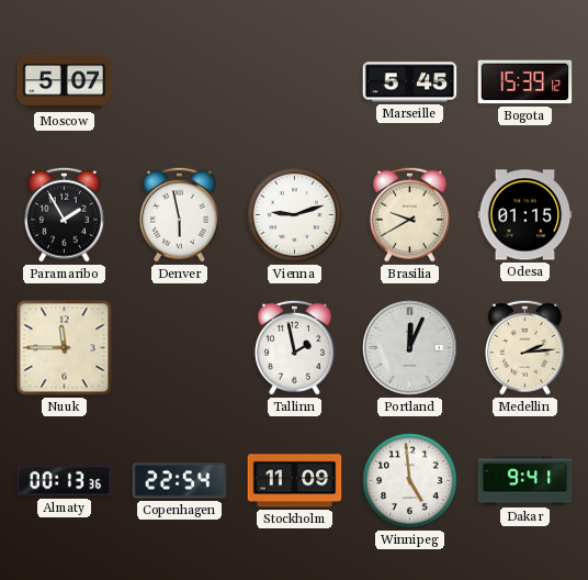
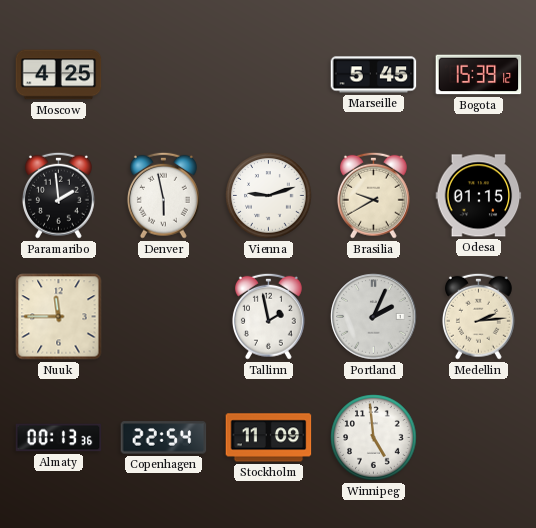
Moscow: 5:07 -> 4:25
Paramaribo: 1:55 -> 1:59
Portland: 12:04 -> 2:04
Dakar: 9:41 -> none
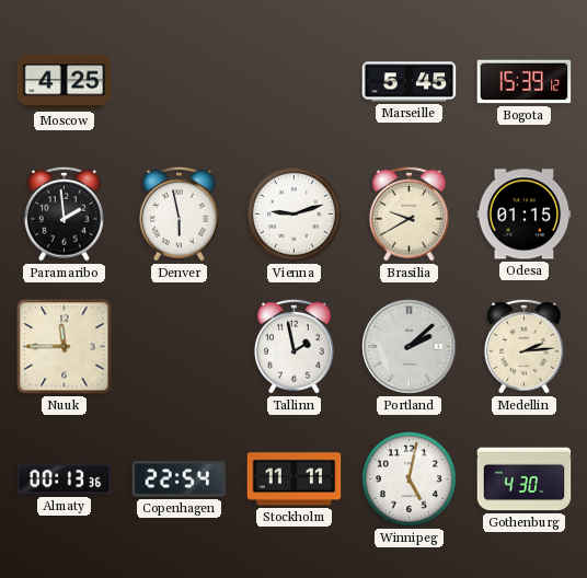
Portland: 2:04 -> 2:08
Stockholm: 11:09 -> 11:11
Winnipeg: 4:59 -> 5:02
Gothenburg: none -> 4:30
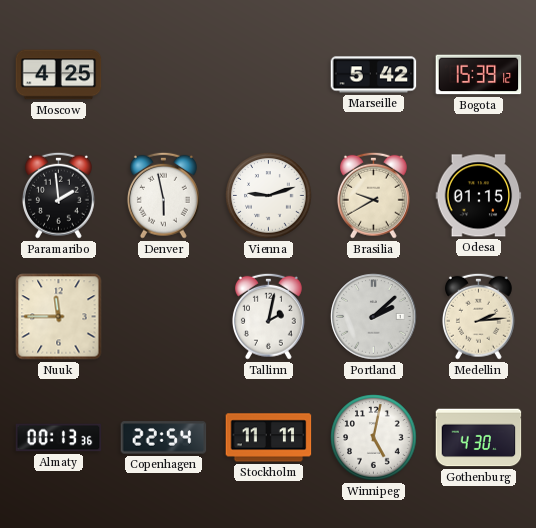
Marseille: 5:45 -> 5:42
Tallinn: 1:58 -> 2:02
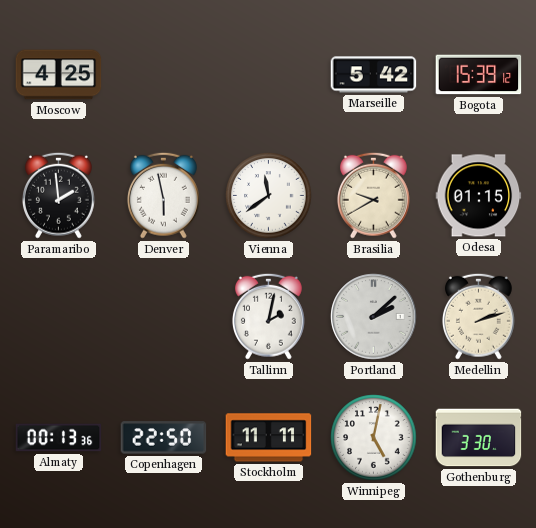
Vienna: 9:12 -> 11:39
Nuuk: 11:45 -> none
Medellin: 2:14 -> 2:12
Copenhagen: 22:54 -> 22:50
Gothenburg: 4:30 -> 3:30
